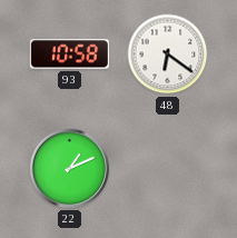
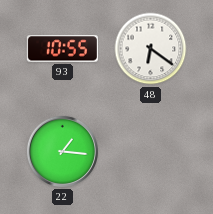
93: 10:58 -> 10:55
22: 1:11 -> 1:16
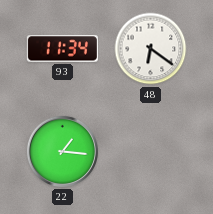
93: 10:55 -> 11:34
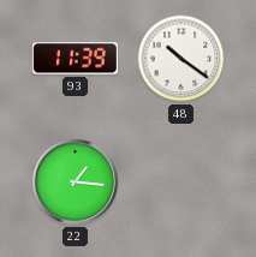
93: 11:34 -> 11:39
48: 6:21 -> 10:21
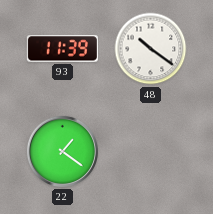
22: 1:16 -> 1:21
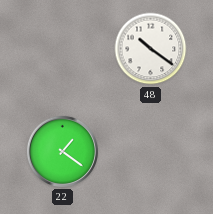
93: 11:39 -> none
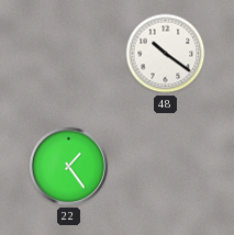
22: 1:21 -> 1:24
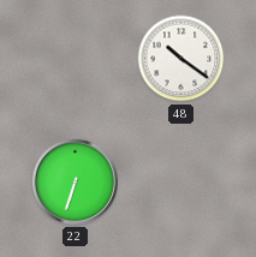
22: 1:24 -> 6:33
